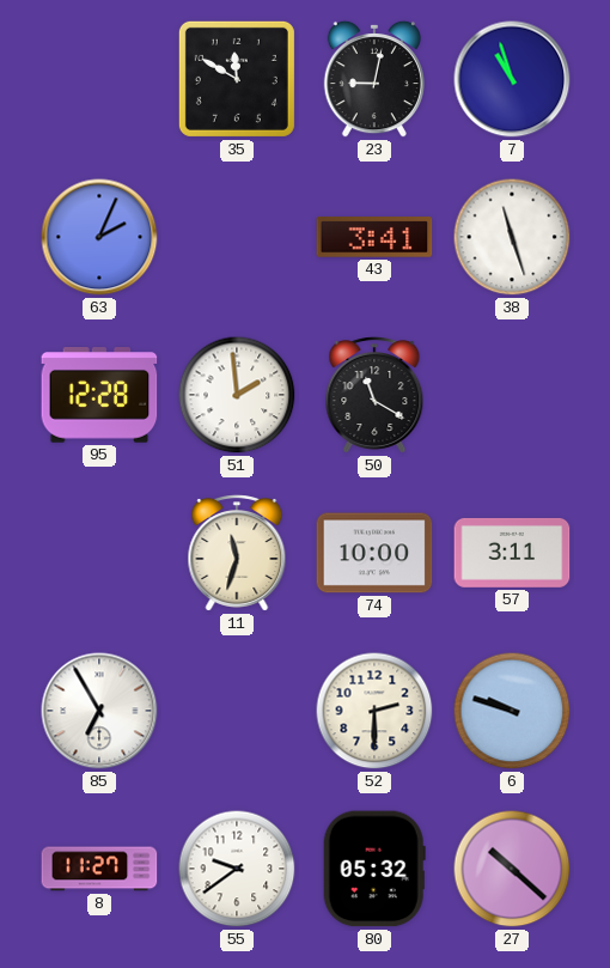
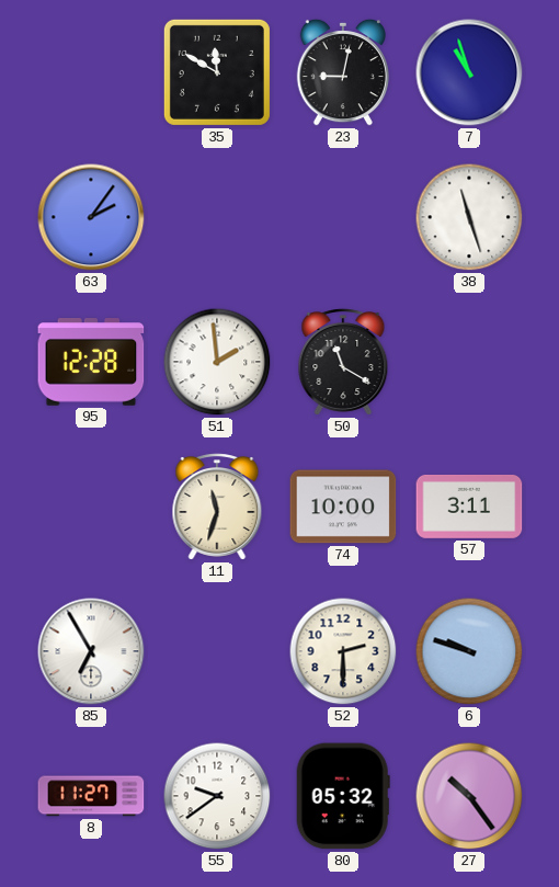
63: 2:04 -> 2:06
43: 3:41 -> none
27: 10:22 -> 10:24
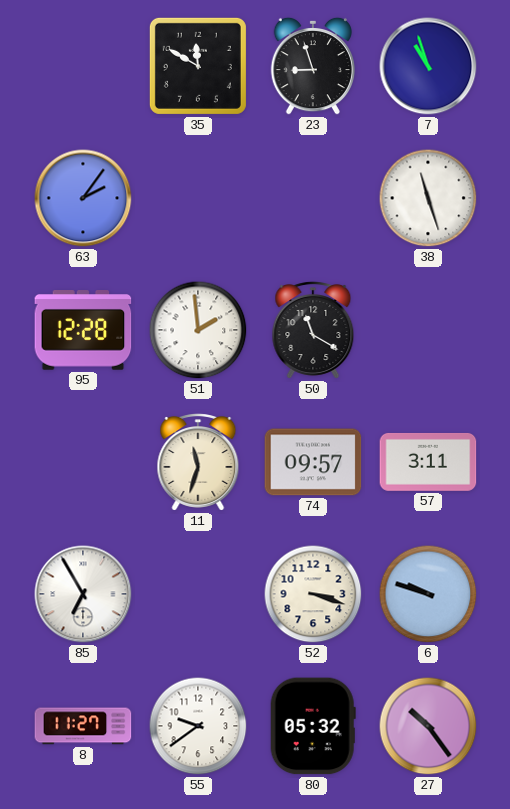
23: 9:02 -> 8:57
74: 10:00 -> 09:57
52: 2:30 -> 3:18
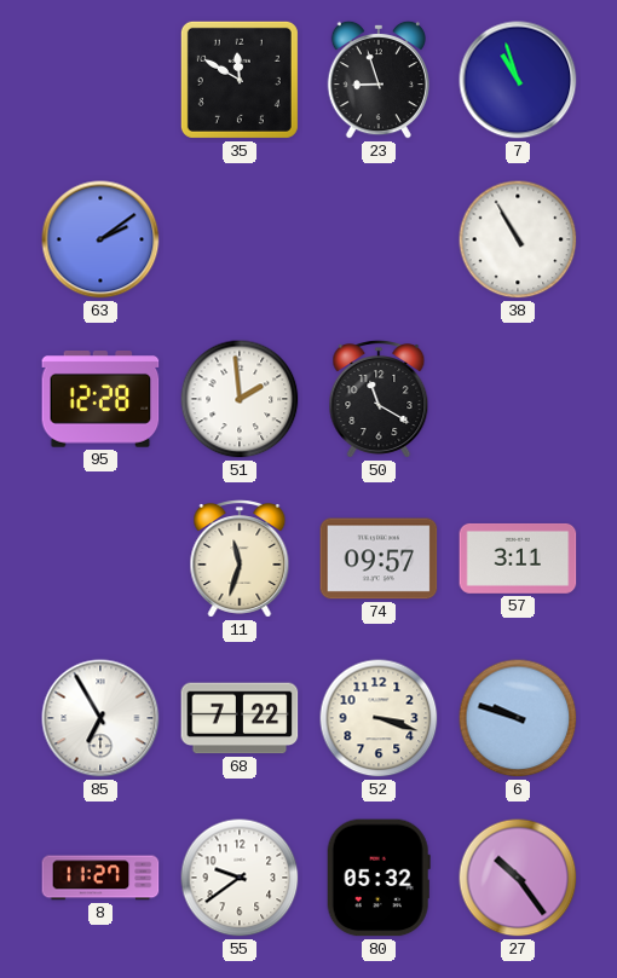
63: 2:06 -> 2:09
38: 11:27 -> 10:55
68: none -> 7:22
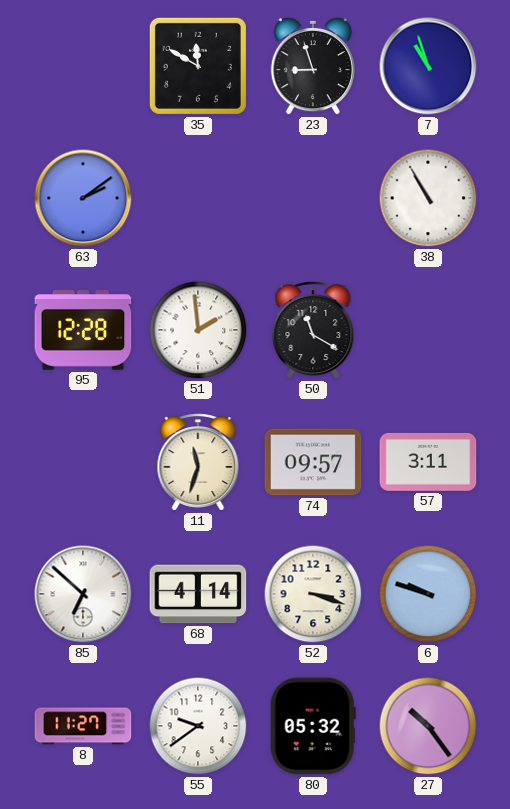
85: 6:55 -> 6:52
68: 7:22 -> 4:14
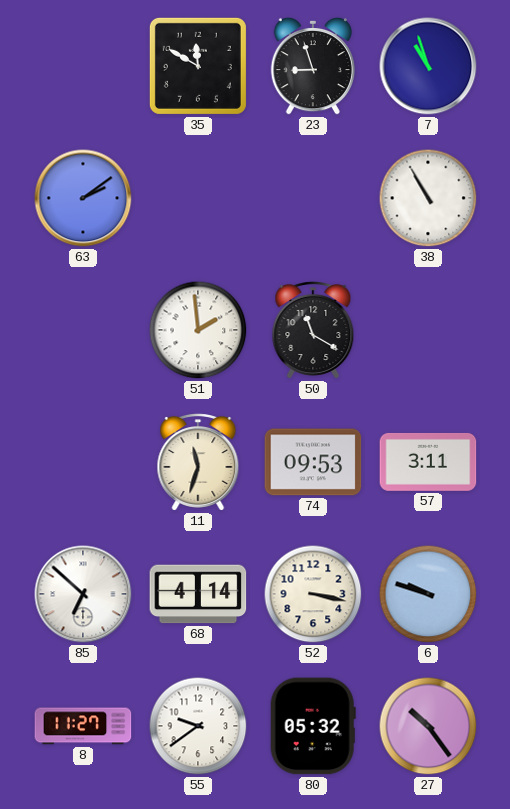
95: 12:28 -> none
74: 09:57 -> 09:53
52: 3:18 -> 3:17
